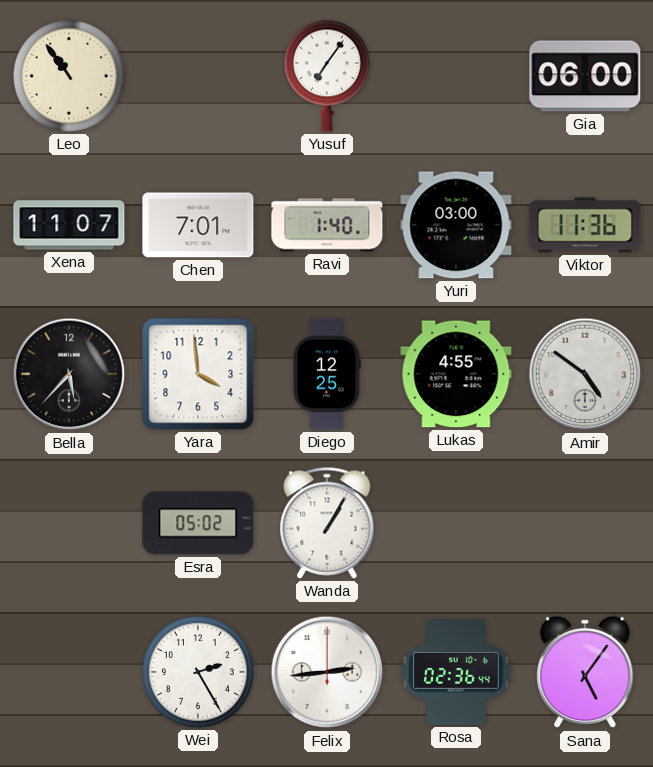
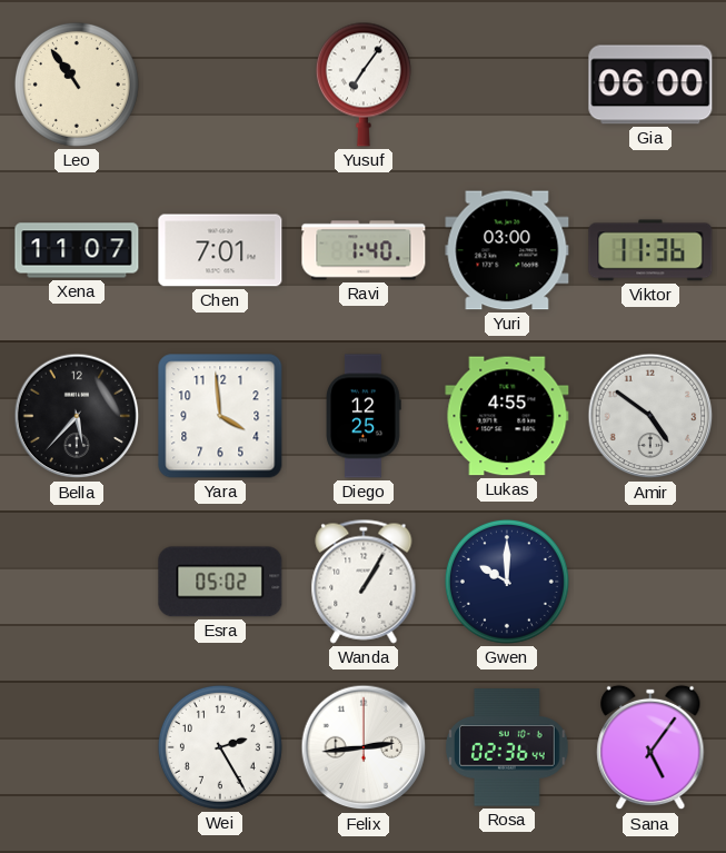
Gwen: none -> 10:00
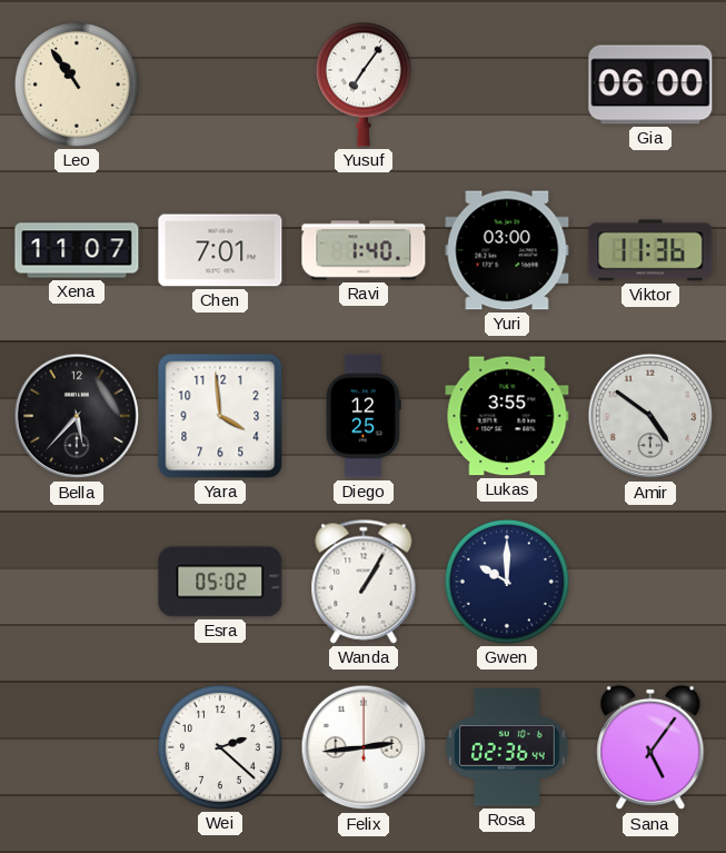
Lukas: 4:55 -> 3:55
Wei: 2:25 -> 2:22
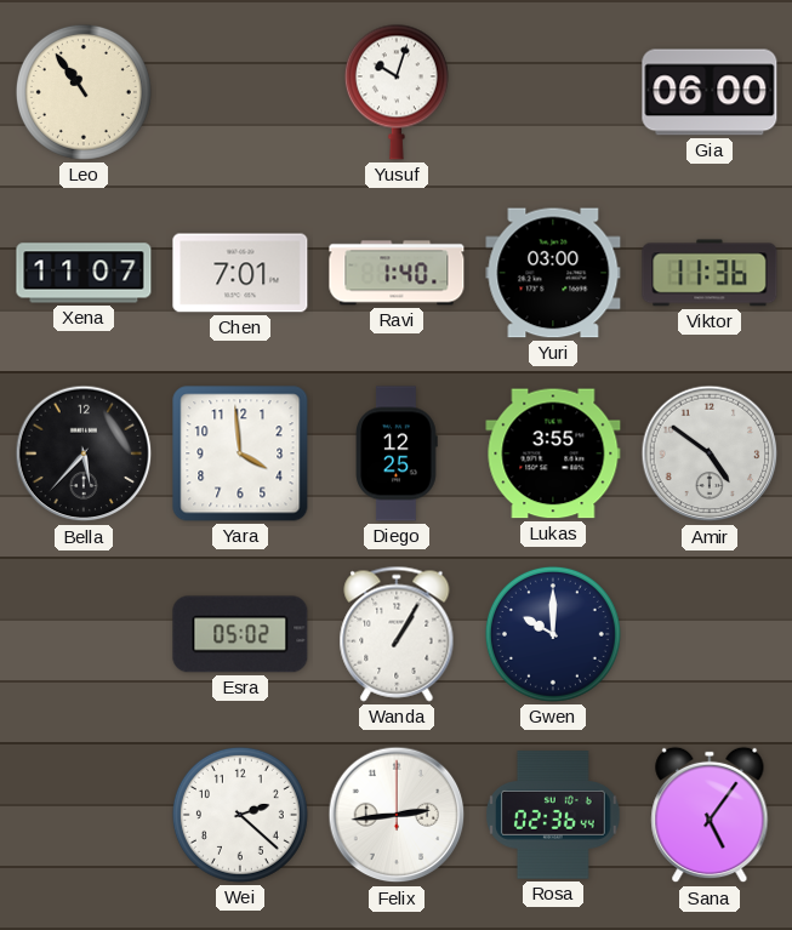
Yusuf: 7:06 -> 10:03
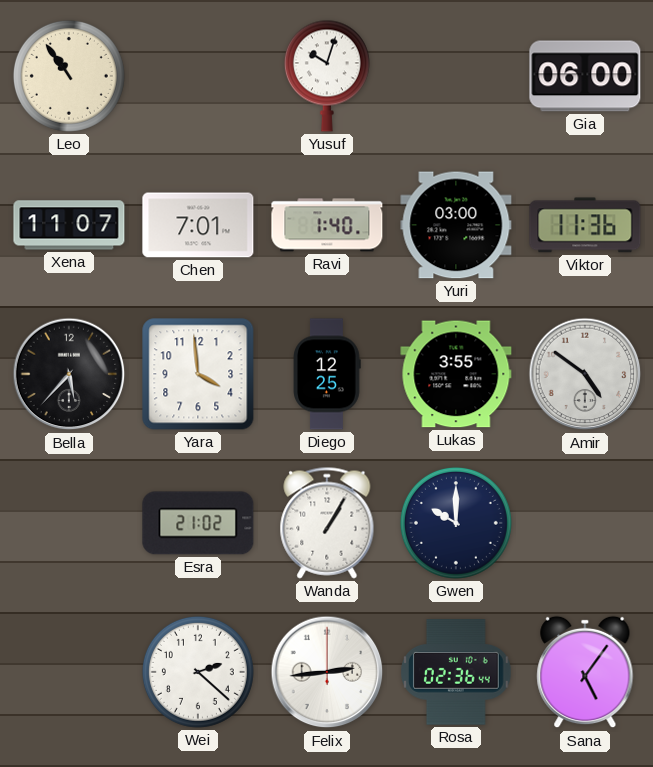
Esra: 05:02 -> 21:02
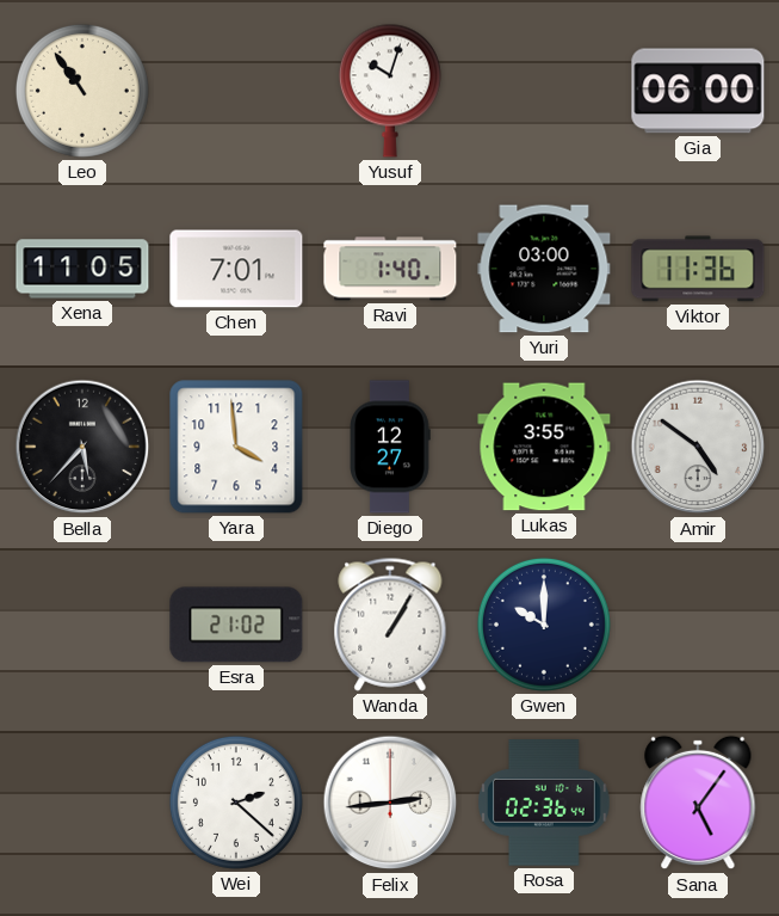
Xena: 11:07 -> 11:05
Diego: 12:25 -> 12:27
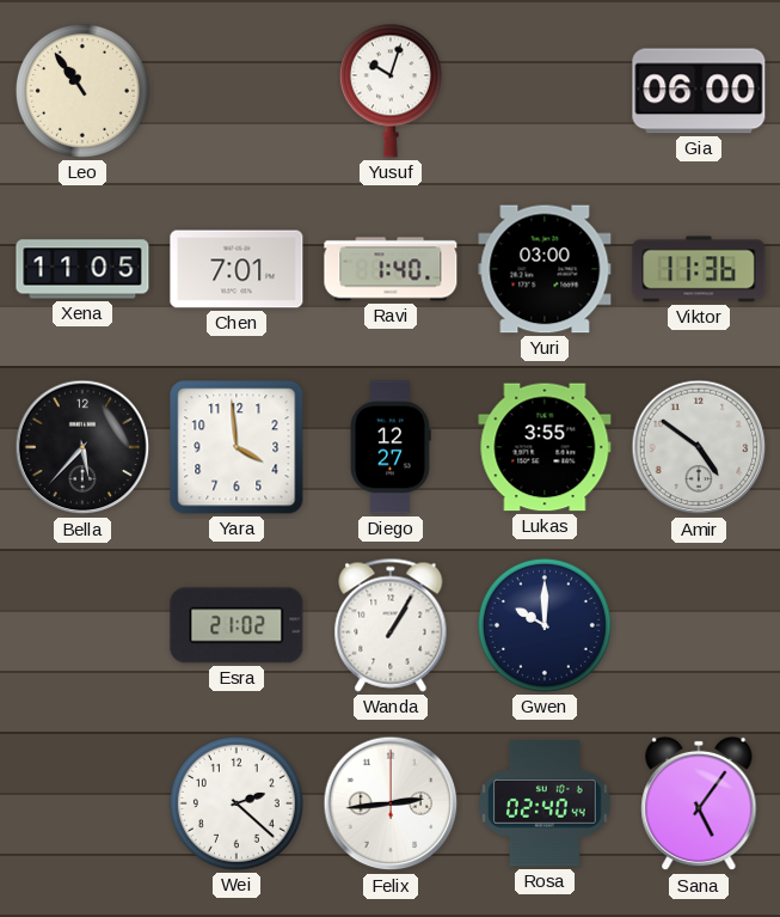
Rosa: 02:36 -> 02:40
